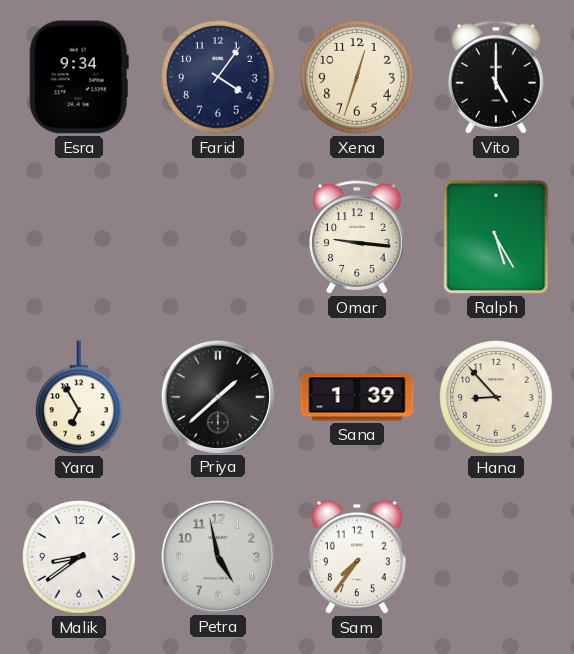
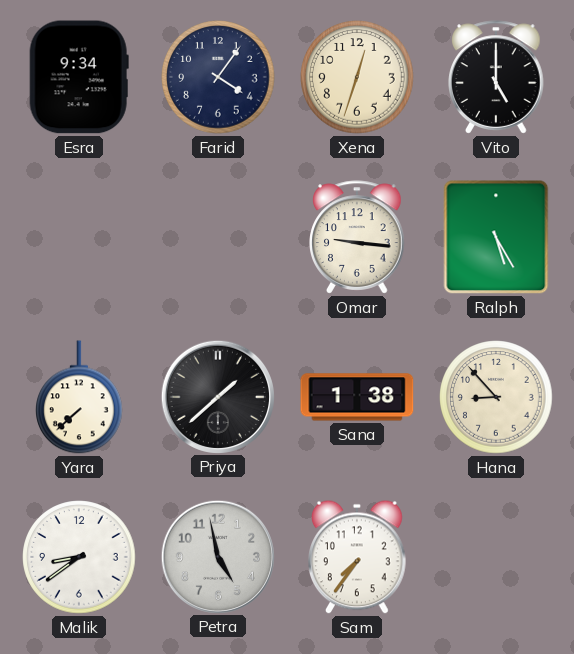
Yara: 6:55 -> 7:38
Sana: 1:39 -> 1:38
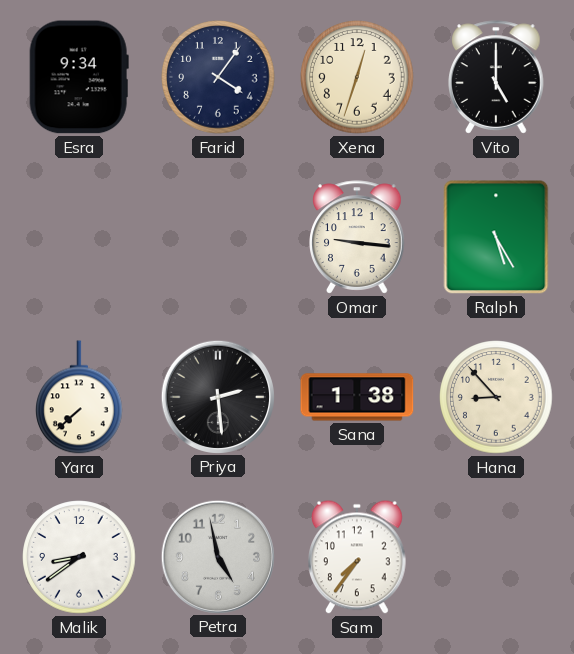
Priya: 1:38 -> 2:29
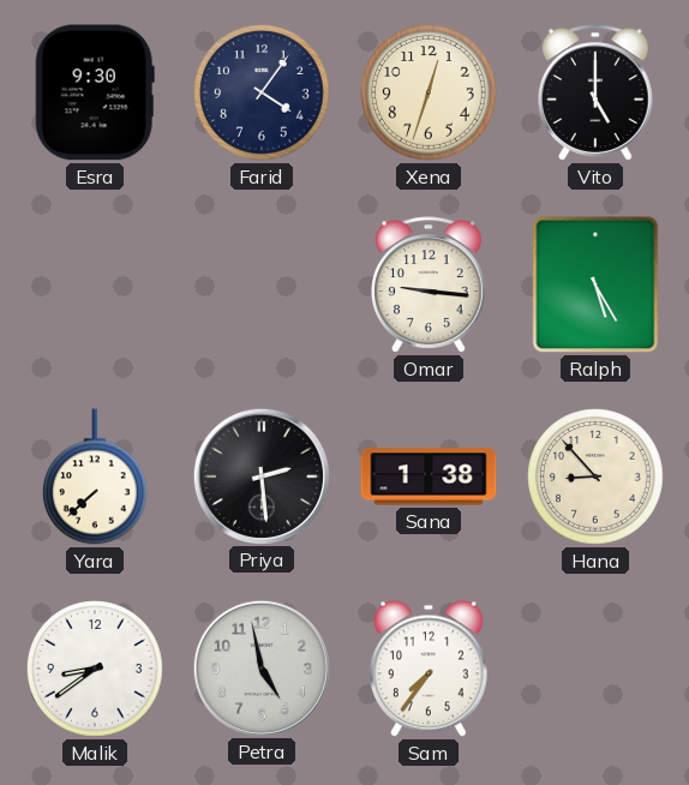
Esra: 9:34 -> 9:30
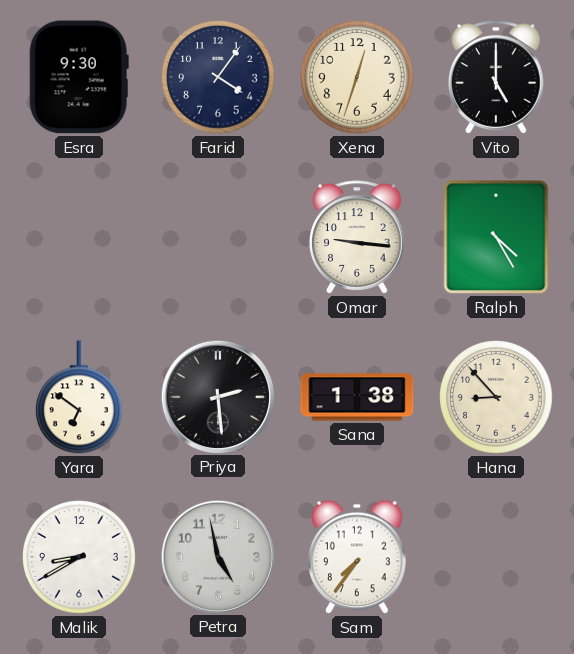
Ralph: 5:25 -> 4:25
Yara: 7:38 -> 6:51
Malik: 8:39 -> 8:40
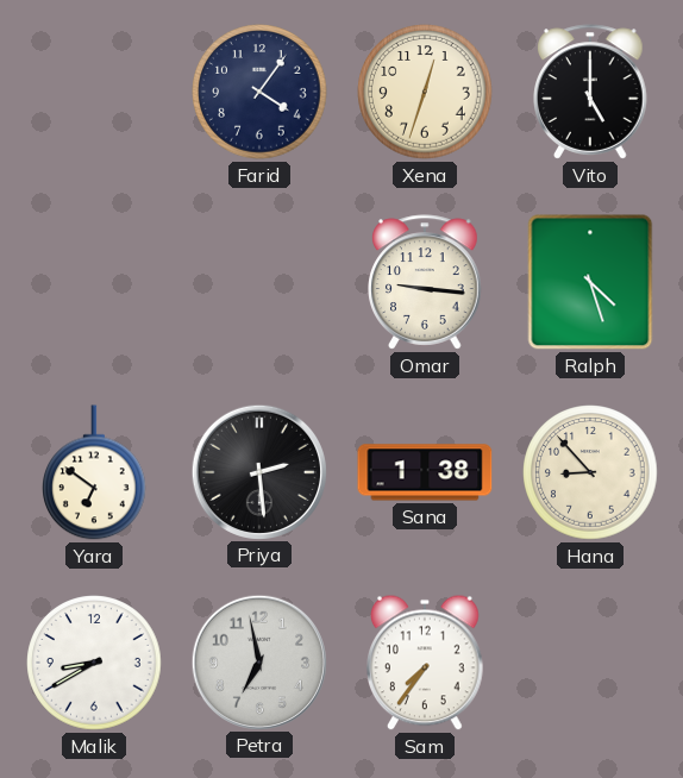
Esra: 9:30 -> none
Ralph: 4:25 -> 4:27
Petra: 4:58 -> 6:58
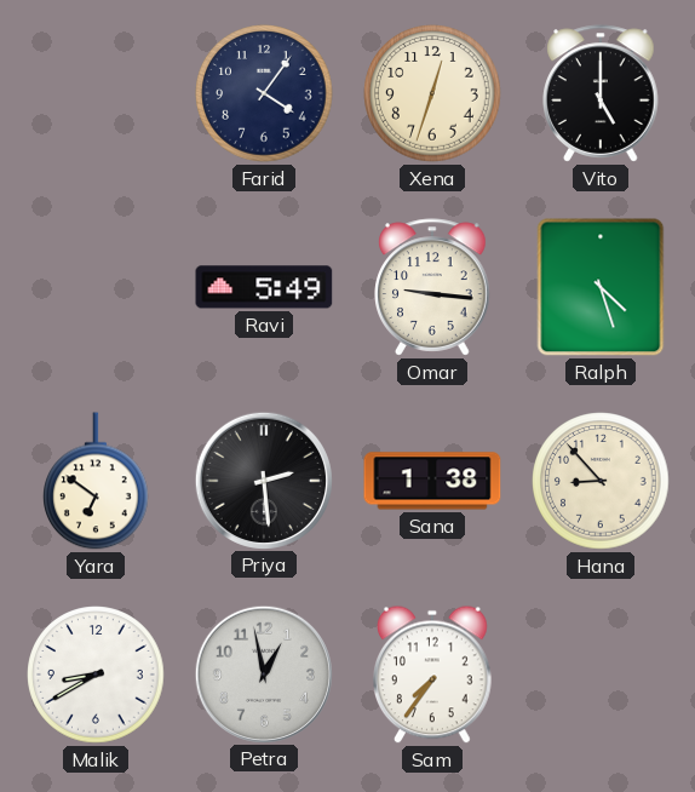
Ravi: none -> 5:49
Petra: 6:58 -> 12:58
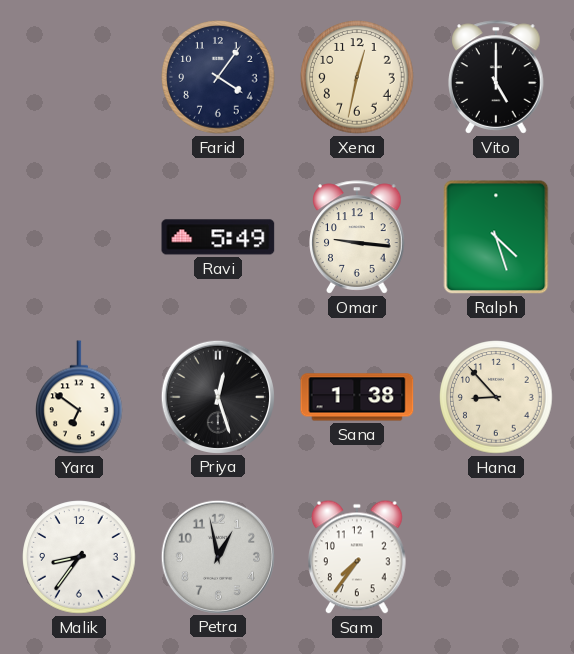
Xena: 12:33 -> 12:32
Priya: 2:29 -> 12:27
Malik: 8:40 -> 8:36
